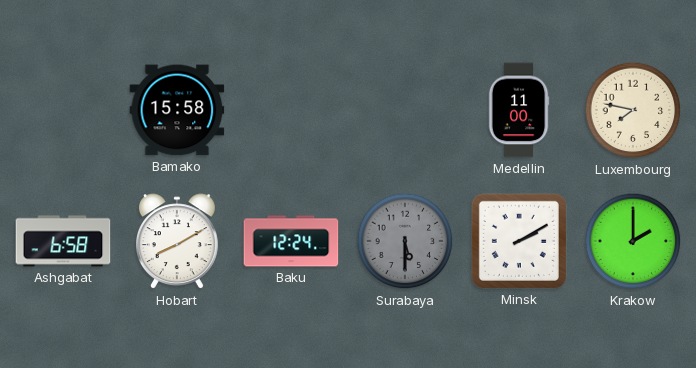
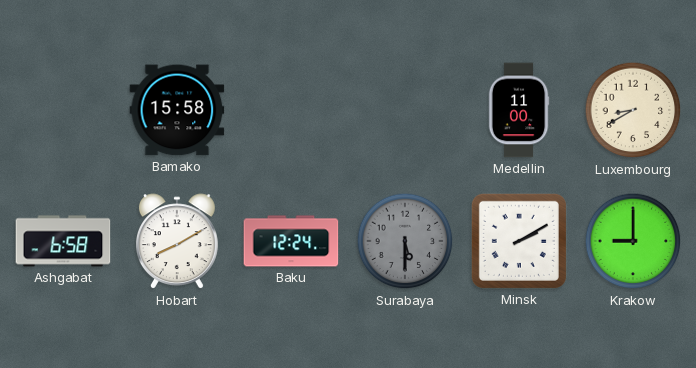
Luxembourg: 7:47 -> 8:40
Krakow: 2:00 -> 9:00
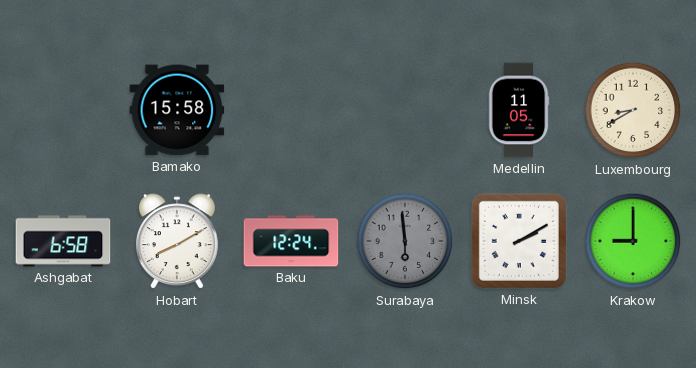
Medellin: 11:00 -> 11:05
Surabaya: 5:30 -> 5:59
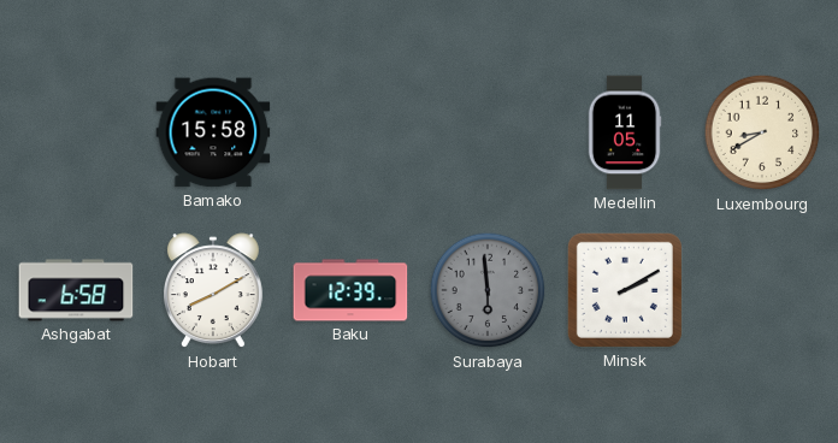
Baku: 12:24 -> 12:39
Krakow: 9:00 -> none
